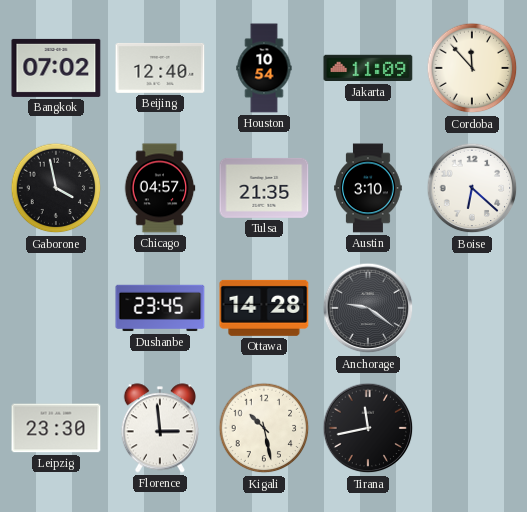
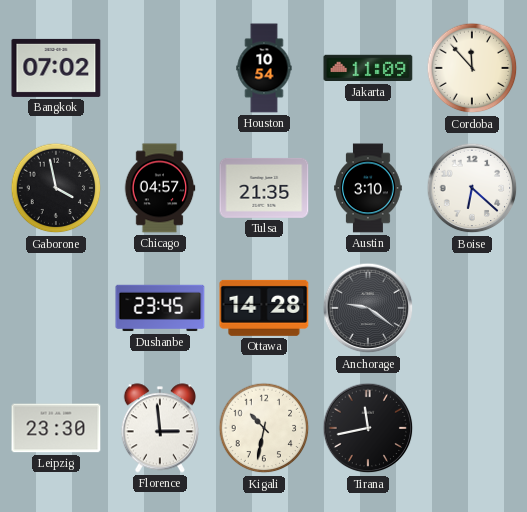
Beijing: 12:40 -> none
Kigali: 10:28 -> 10:32
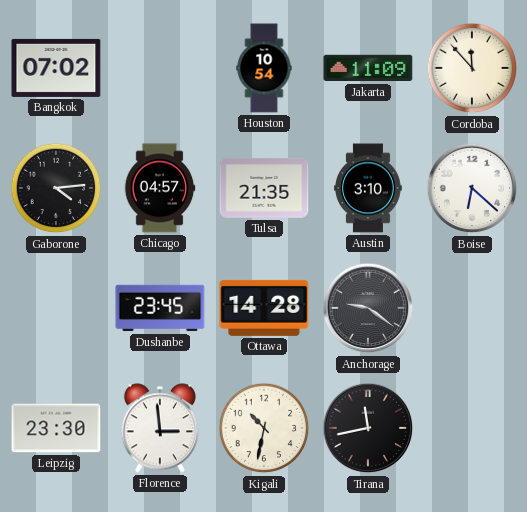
Gaborone: 3:58 -> 4:14
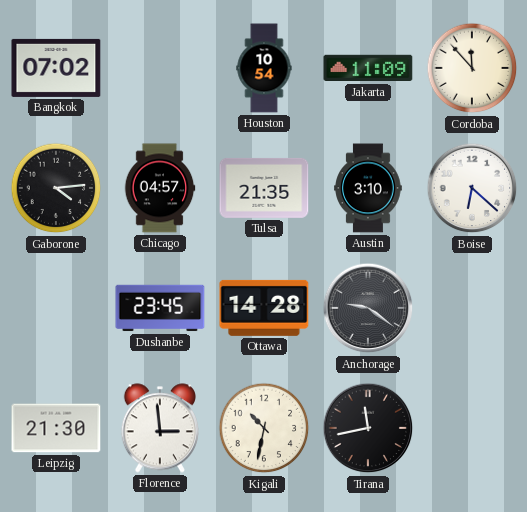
Leipzig: 23:30 -> 21:30
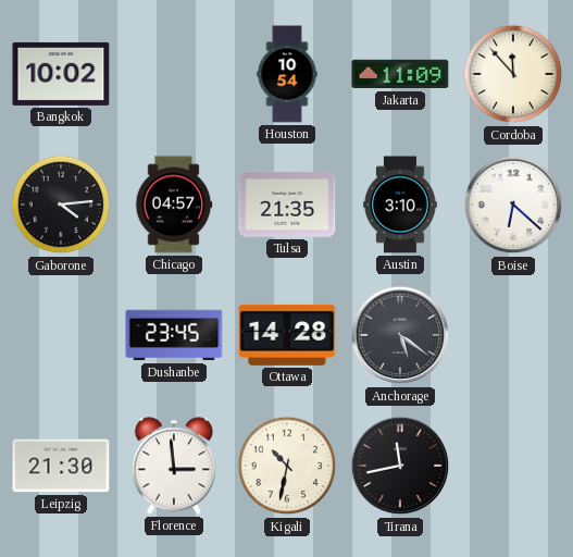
Bangkok: 07:02 -> 10:02
Anchorage: 9:21 -> 5:21
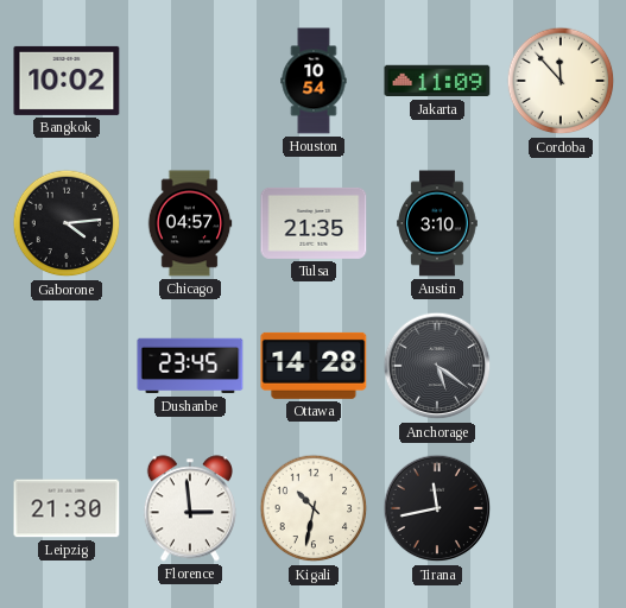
Boise: 6:22 -> none
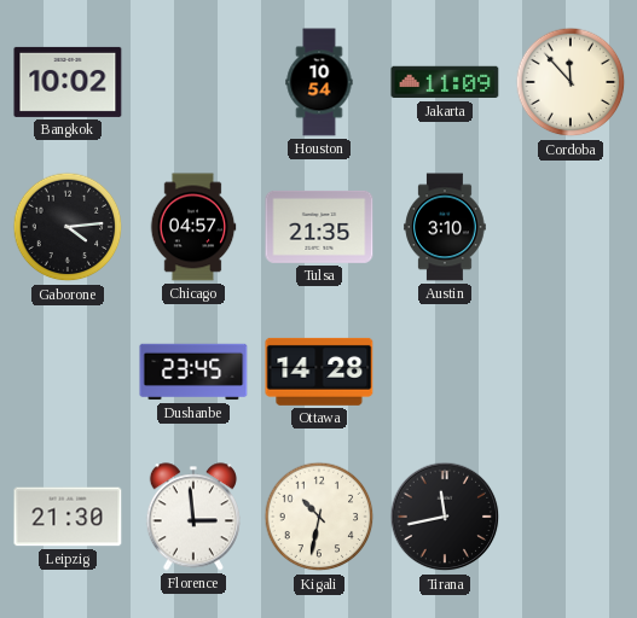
Anchorage: 5:21 -> none
